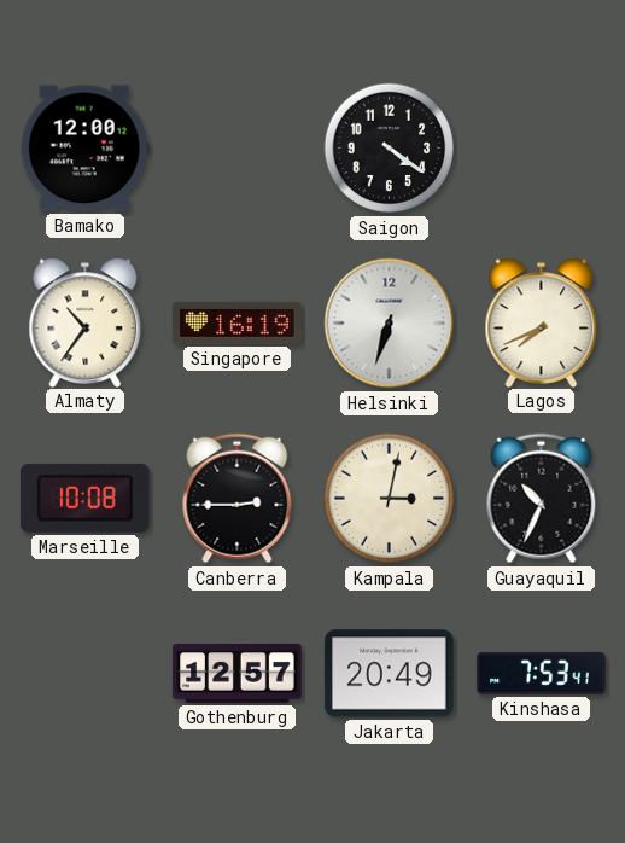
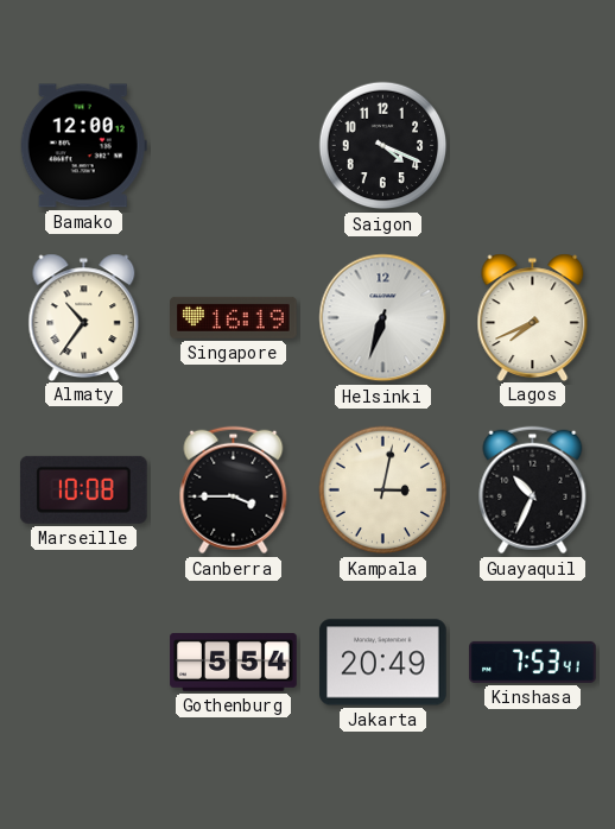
Saigon: 4:21 -> 4:19
Canberra: 2:45 -> 3:45
Gothenburg: 12:57 -> 5:54
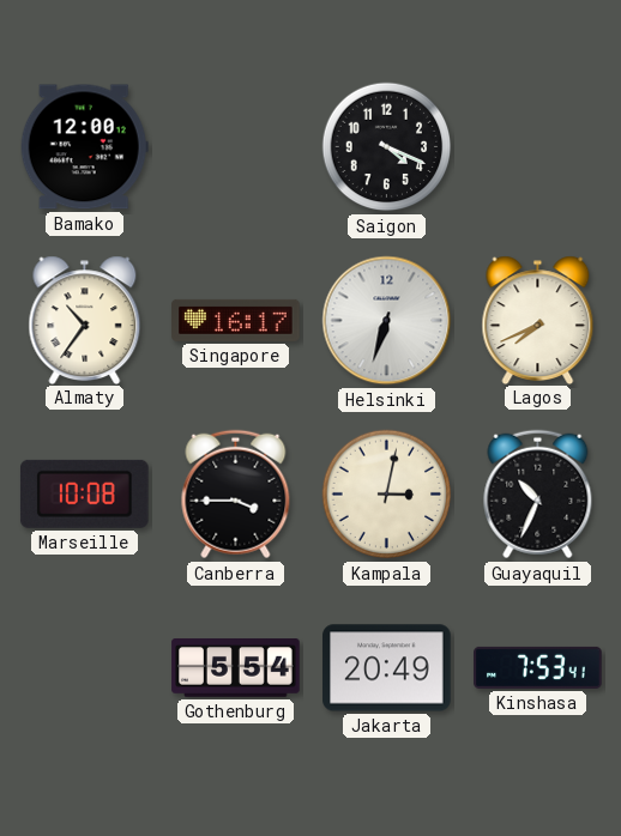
Singapore: 16:19 -> 16:17
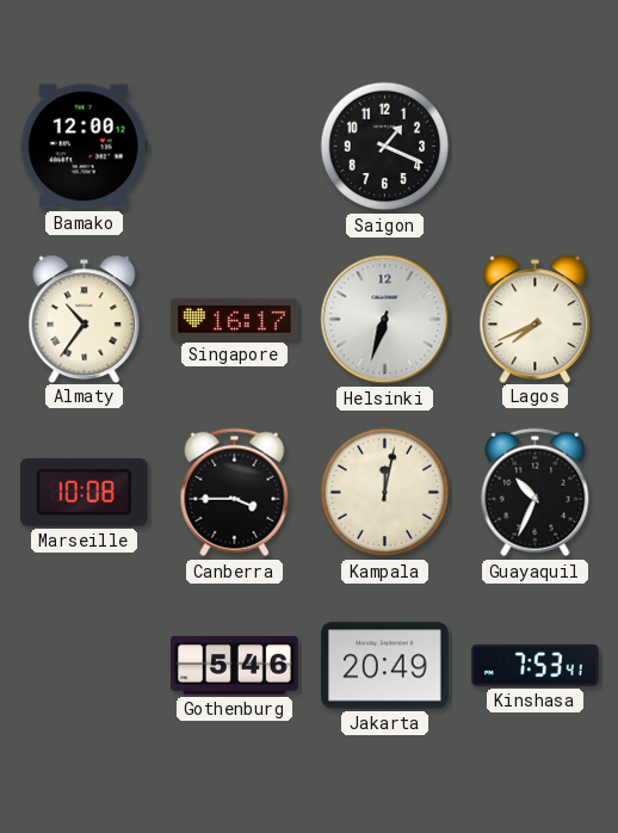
Saigon: 4:19 -> 1:19
Kampala: 3:02 -> 12:02
Gothenburg: 5:54 -> 5:46
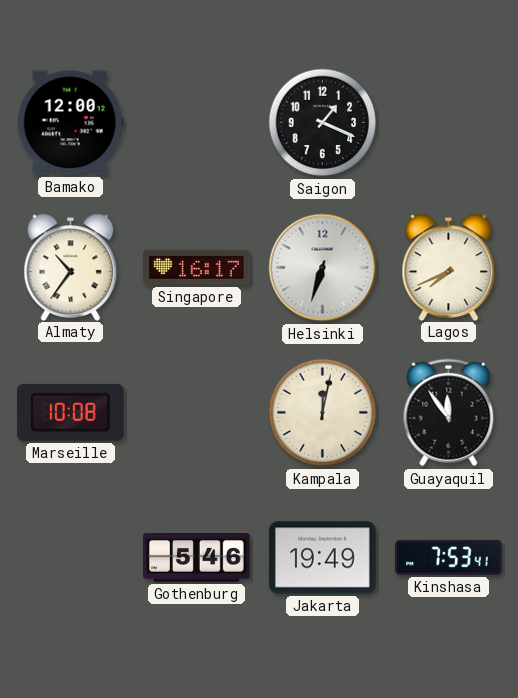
Canberra: 3:45 -> none
Guayaquil: 10:34 -> 11:54
Jakarta: 20:49 -> 19:49
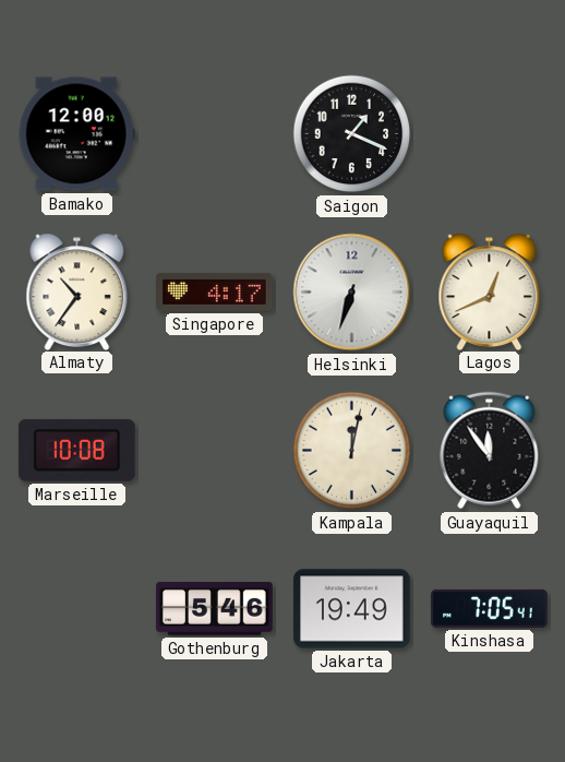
Singapore: 16:17 -> 4:17
Lagos: 7:41 -> 12:41
Kinshasa: 7:53 -> 7:05
